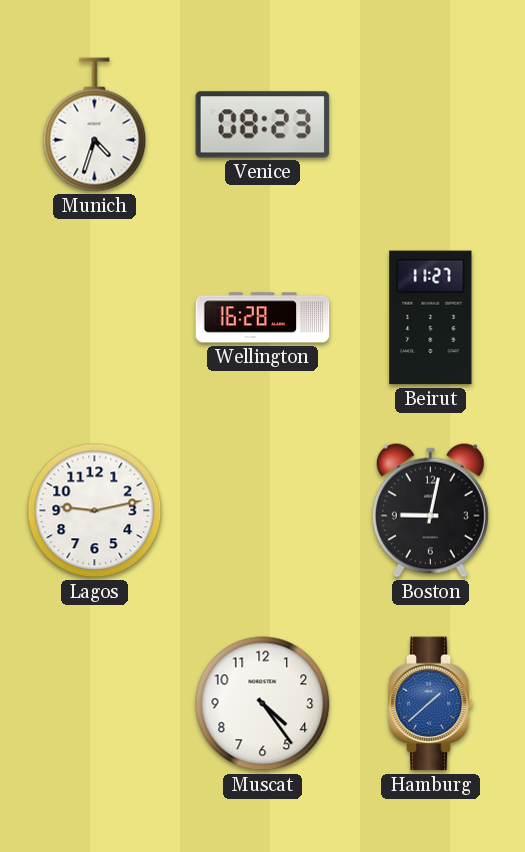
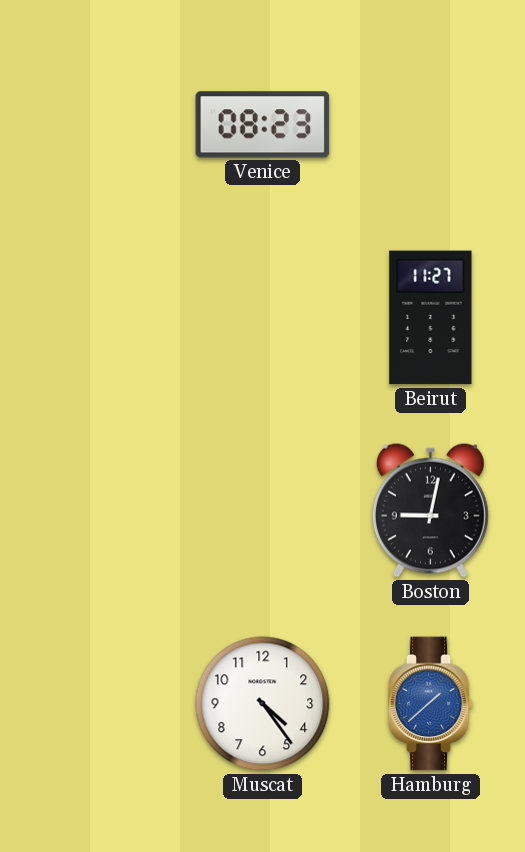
Munich: 4:33 -> none
Wellington: 16:28 -> none
Lagos: 9:13 -> none
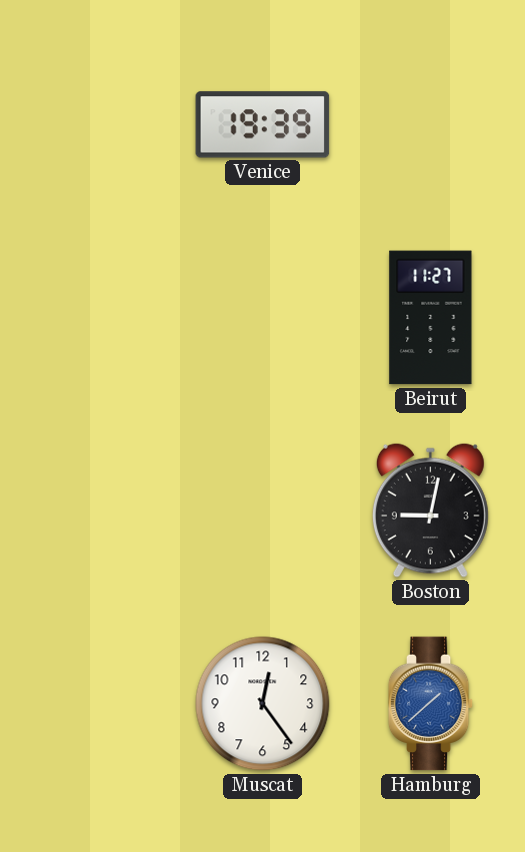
Venice: 08:23 -> 19:39
Muscat: 4:24 -> 12:24
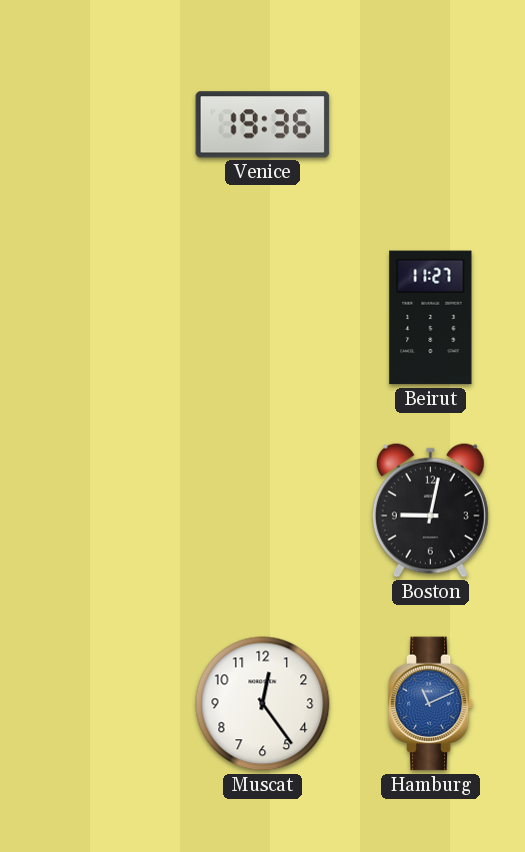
Venice: 19:39 -> 19:36
Hamburg: 1:38 -> 11:11
